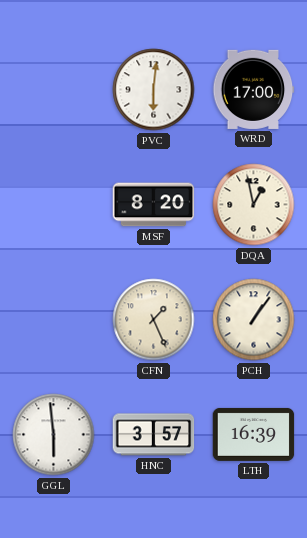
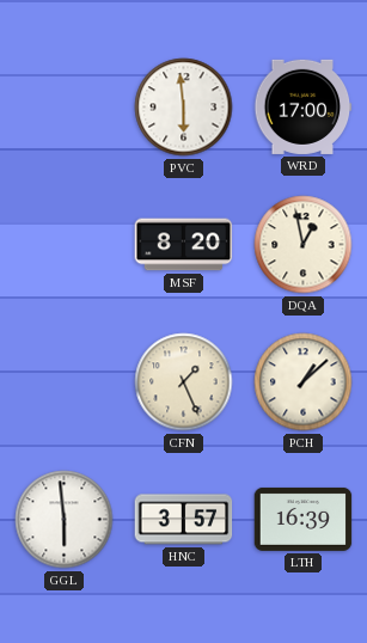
PVC: 6:01 -> 5:59
PCH: 1:06 -> 1:08
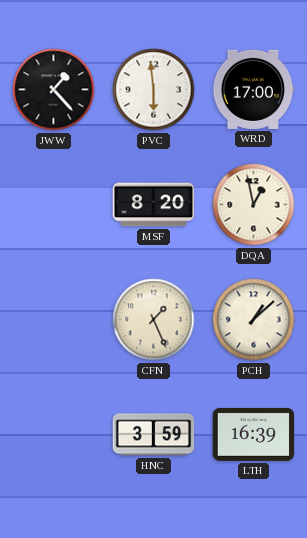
JWW: none -> 1:23
GGL: 5:59 -> none
HNC: 3:57 -> 3:59
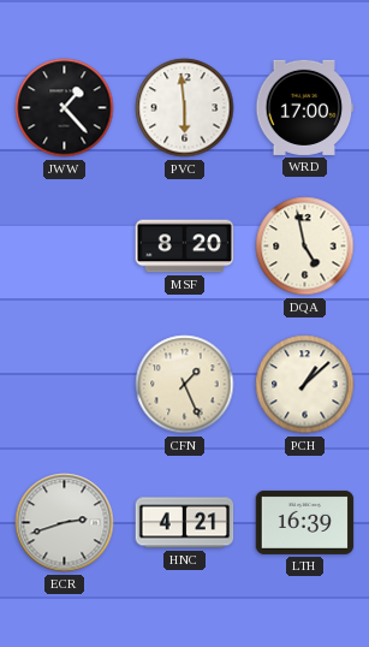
DQA: 12:58 -> 4:58
ECR: none -> 2:42
HNC: 3:59 -> 4:21
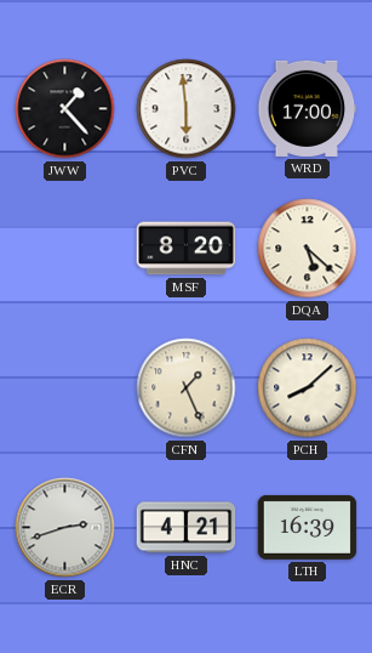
DQA: 4:58 -> 5:22
PCH: 1:08 -> 8:08
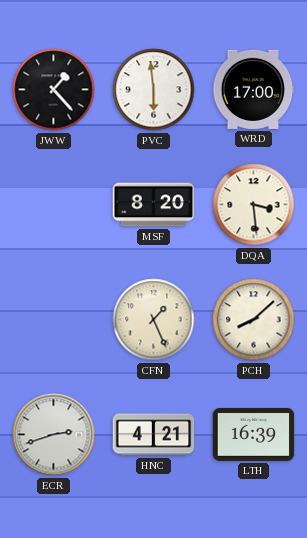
DQA: 5:22 -> 3:29
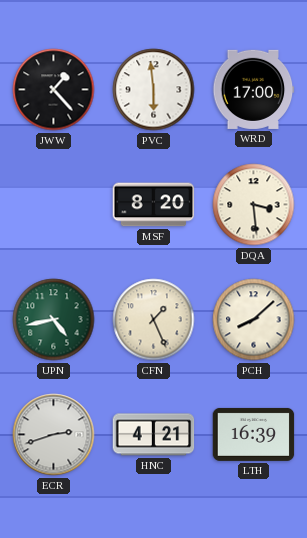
UPN: none -> 4:43
